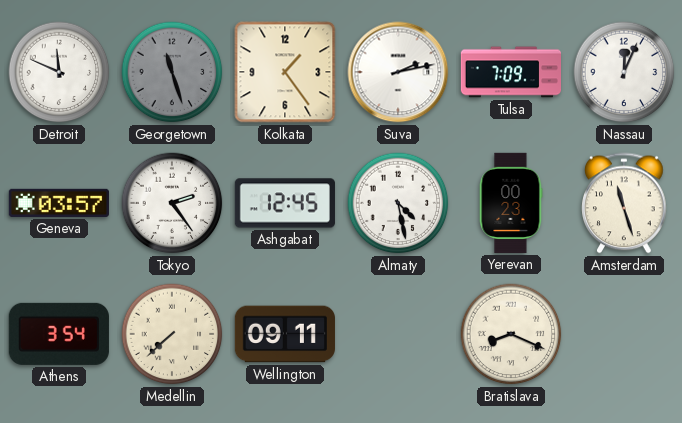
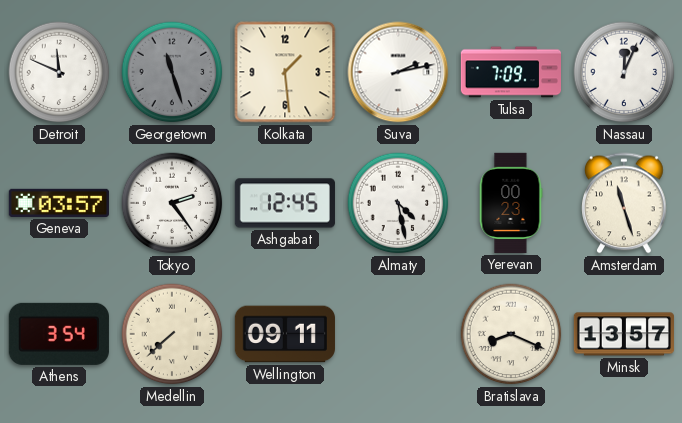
Kolkata: 1:24 -> 1:29
Minsk: none -> 13:57
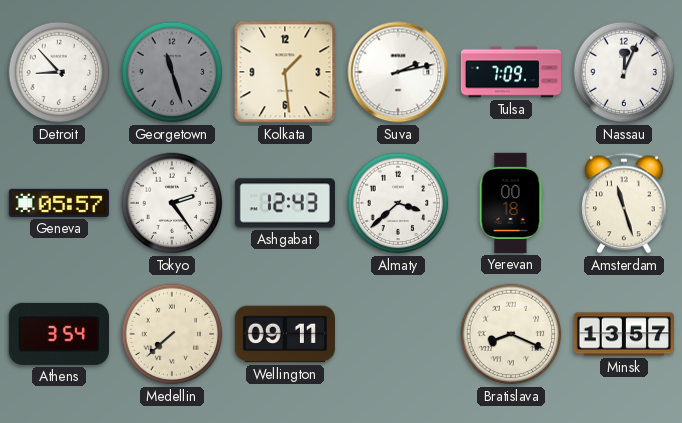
Detroit: 11:49 -> 8:53
Geneva: 03:57 -> 05:57
Ashgabat: 12:45 -> 12:43
Almaty: 4:28 -> 3:38
Yerevan: 00:23 -> 00:18
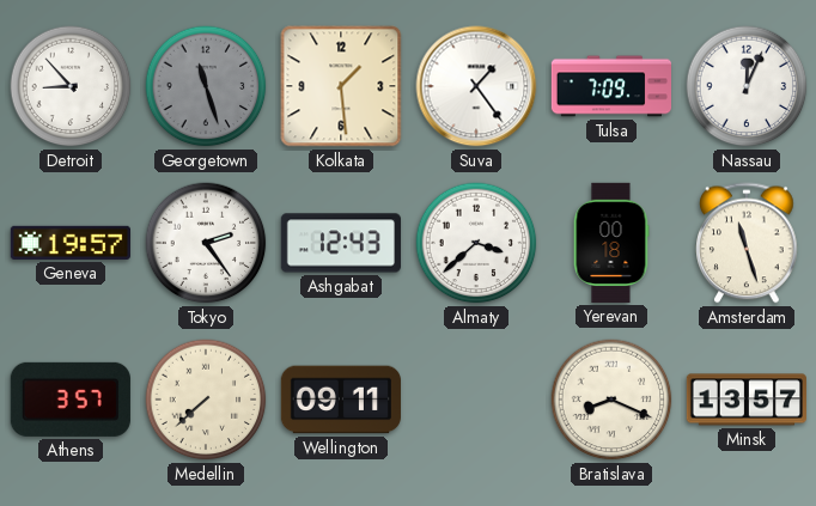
Suva: 2:13 -> 1:24
Geneva: 05:57 -> 19:57
Athens: 3:54 -> 3:57
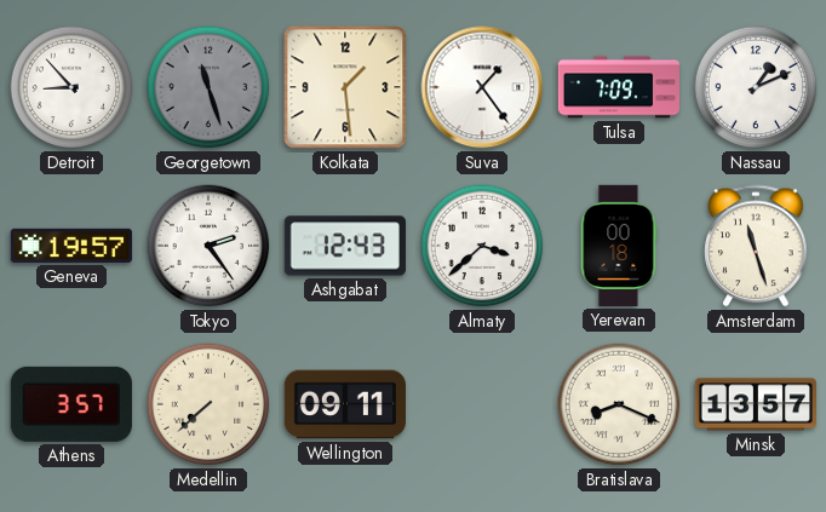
Nassau: 12:04 -> 1:11
